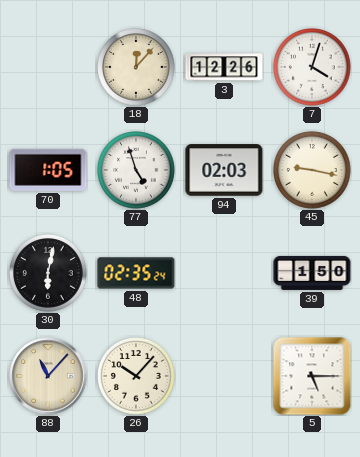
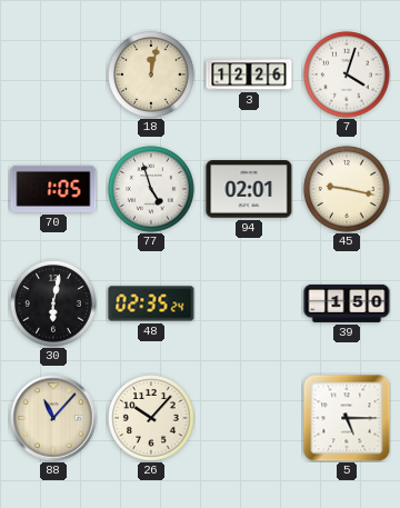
18: 12:07 -> 12:02
94: 02:03 -> 02:01
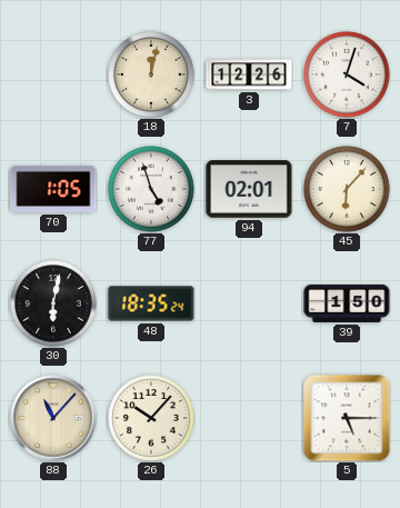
45: 9:17 -> 6:07
48: 02:35 -> 18:35
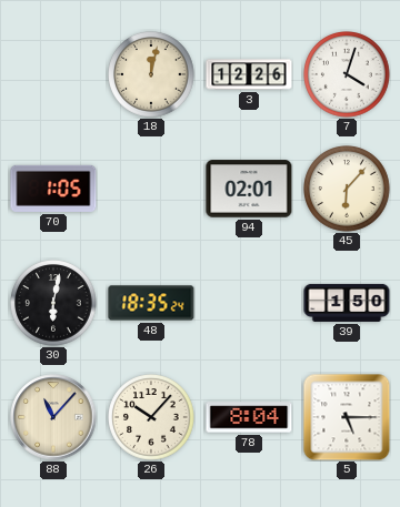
77: 4:57 -> none
78: none -> 8:04
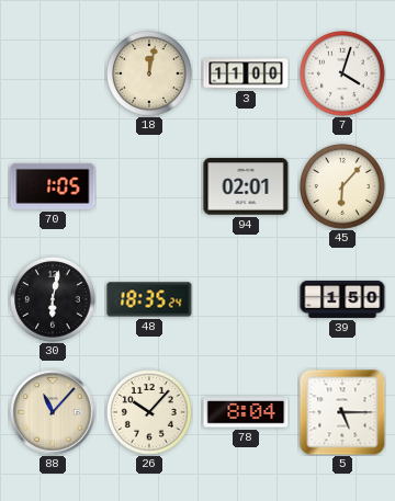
3: 12:26 -> 11:00
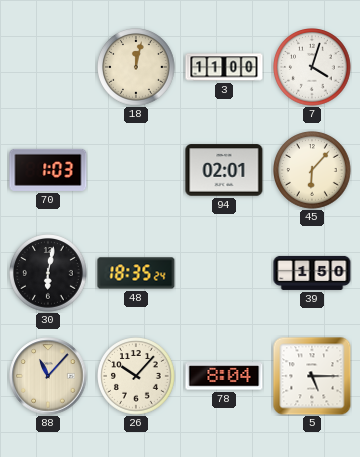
70: 1:05 -> 1:03
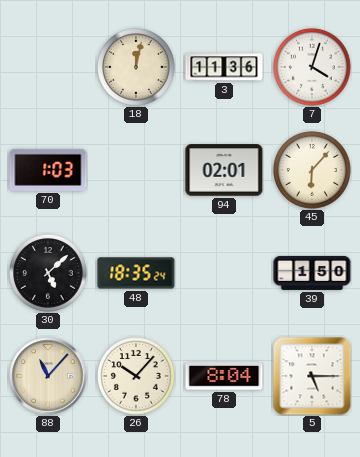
3: 11:00 -> 11:36
30: 6:02 -> 5:08
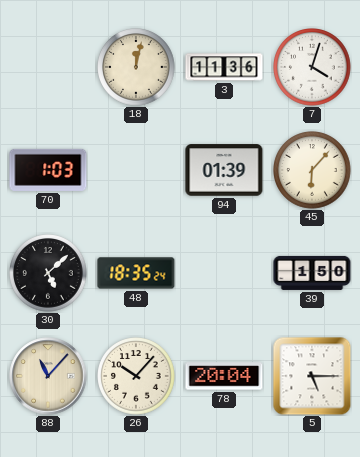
94: 02:01 -> 01:39
78: 8:04 -> 20:04
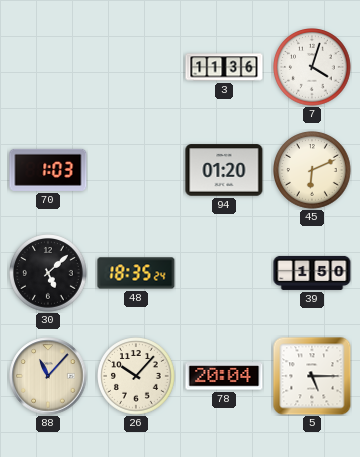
18: 12:02 -> none
94: 01:39 -> 01:20
45: 6:07 -> 6:11
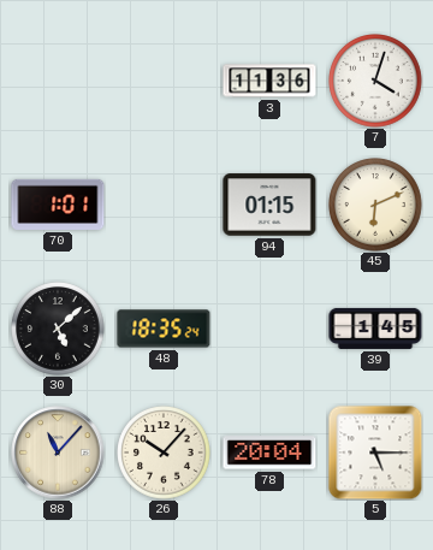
70: 1:03 -> 1:01
94: 01:20 -> 01:15
39: 1:50 -> 1:45
